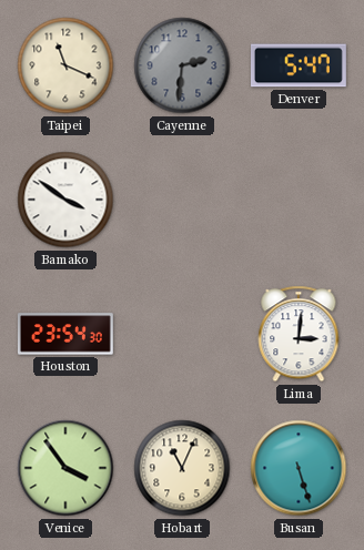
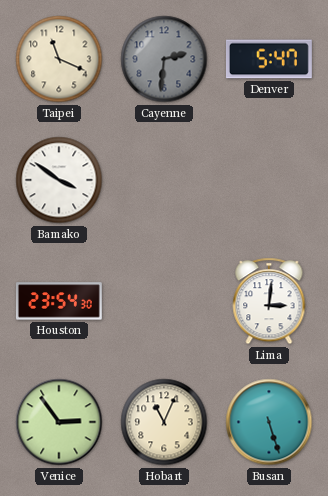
Venice: 3:54 -> 2:54
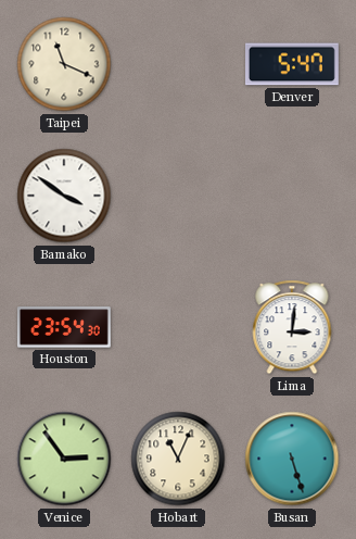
Cayenne: 2:31 -> none
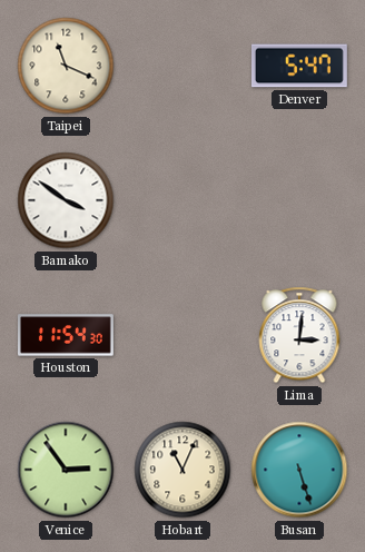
Houston: 23:54 -> 11:54
